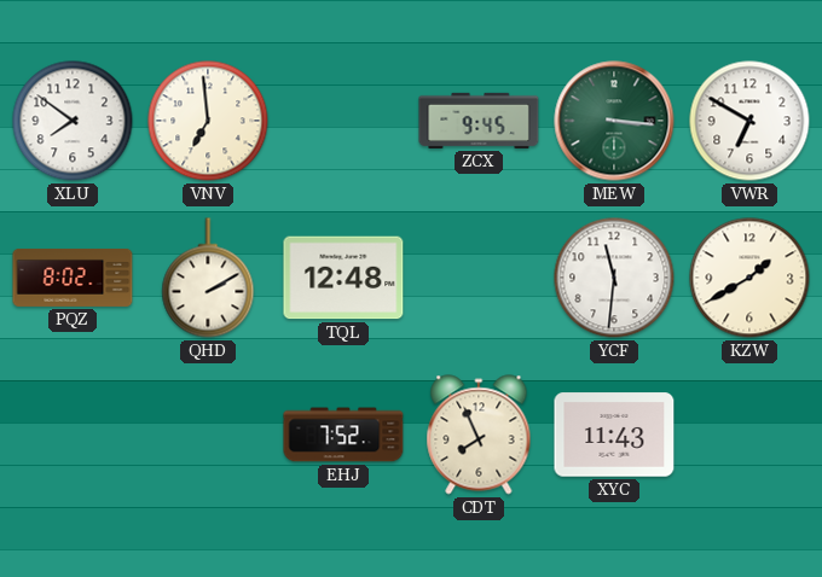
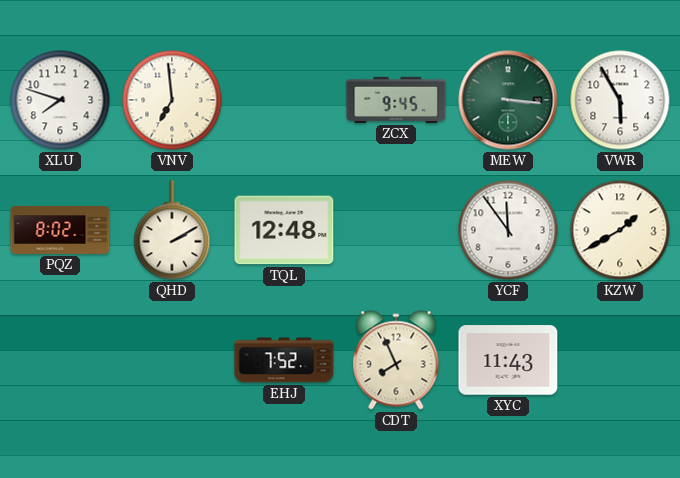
XLU: 7:51 -> 7:48
VWR: 6:50 -> 5:55
YCF: 11:31 -> 11:54
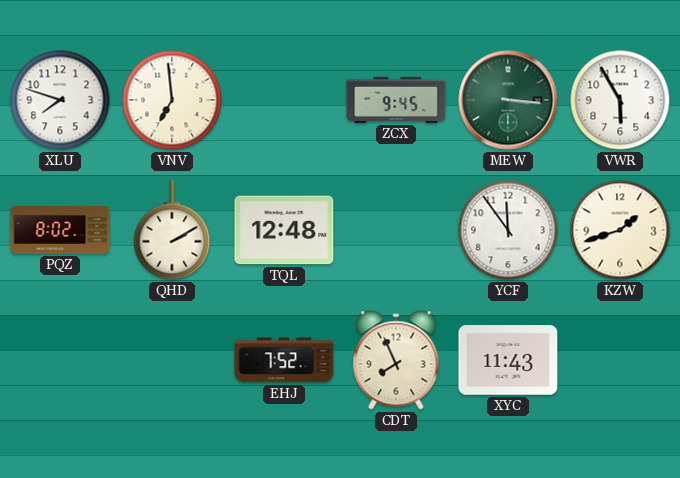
KZW: 1:40 -> 1:42
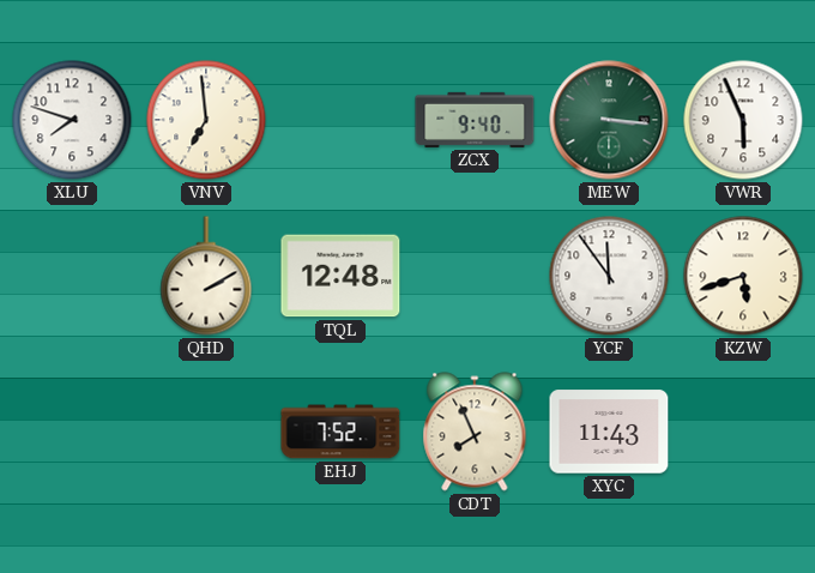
ZCX: 9:45 -> 9:40
VWR: 5:55 -> 5:56
PQZ: 8:02 -> none
KZW: 1:42 -> 5:42
